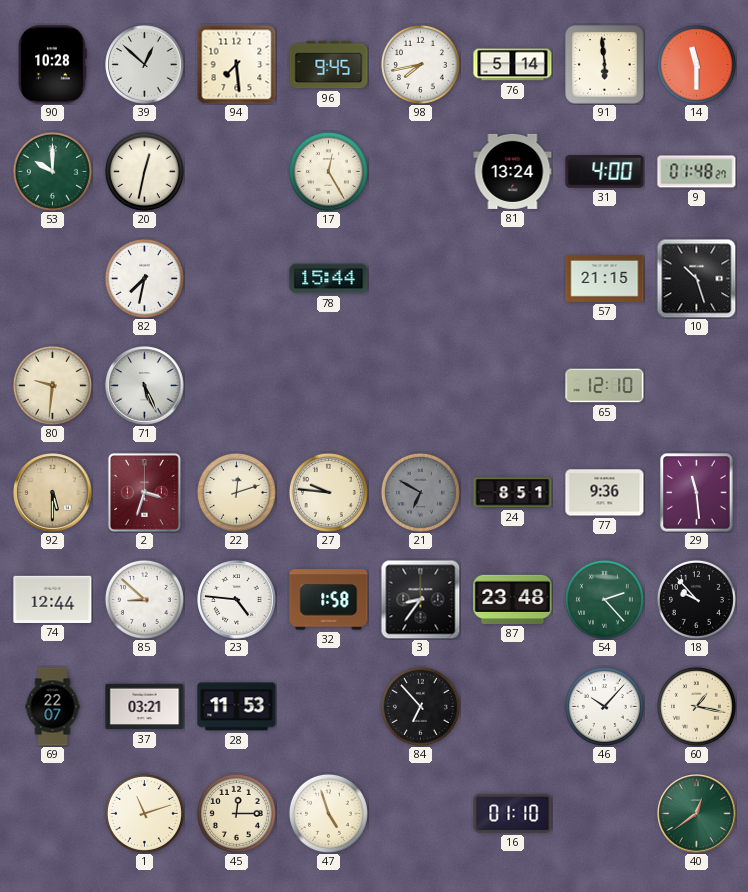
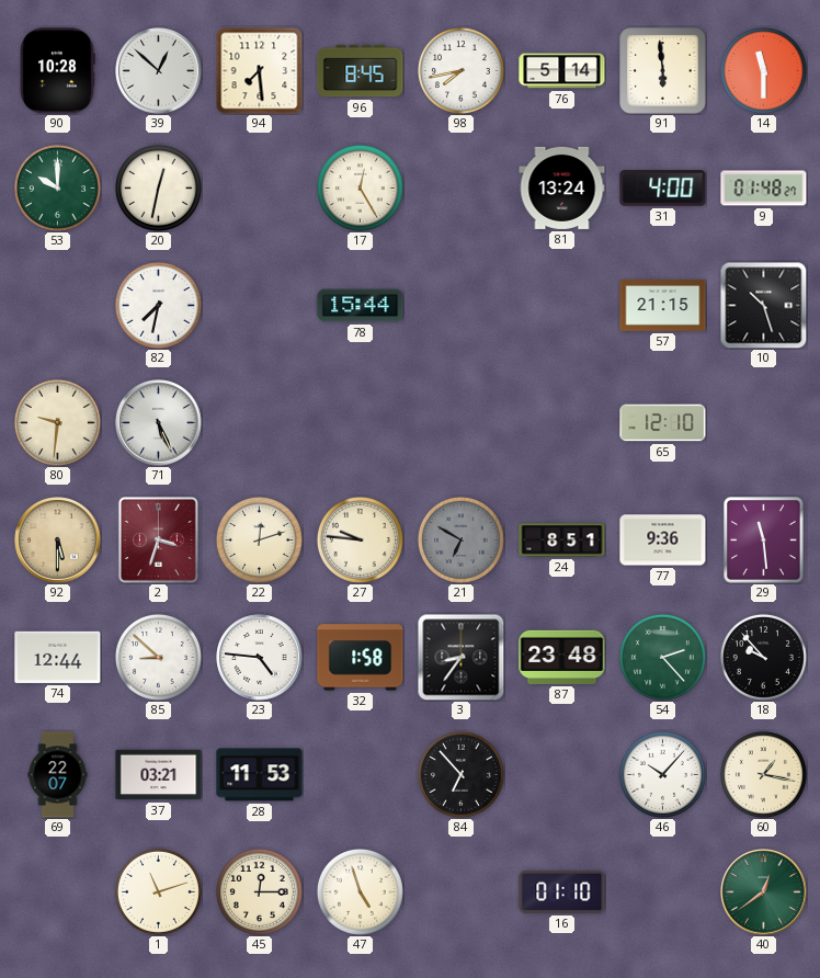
96: 9:45 -> 8:45
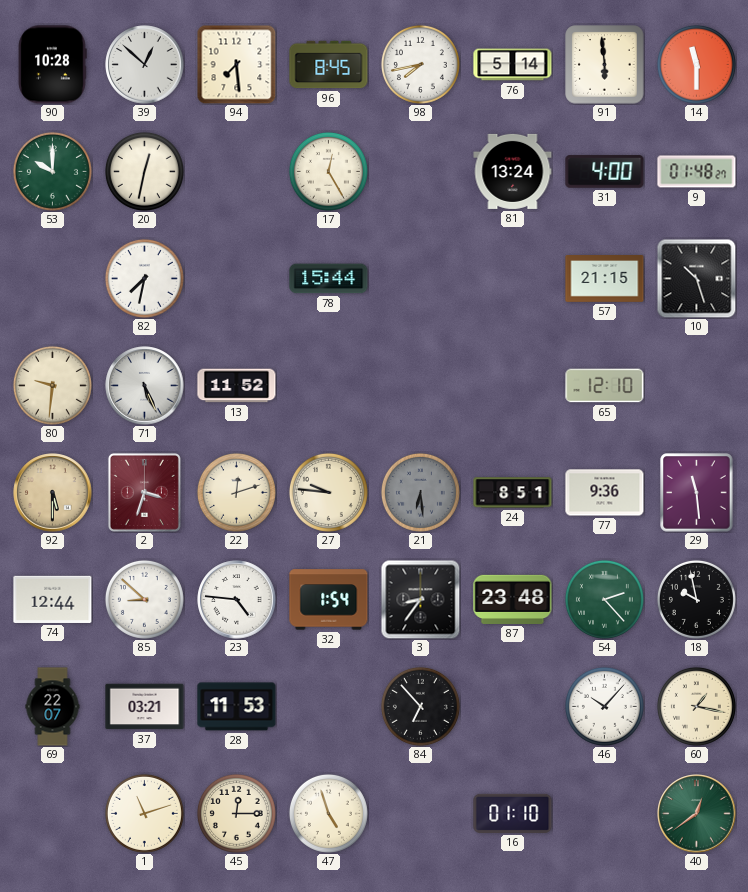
13: none -> 11:52
21: 6:50 -> 6:29
32: 1:58 -> 1:54
18: 9:53 -> 9:58
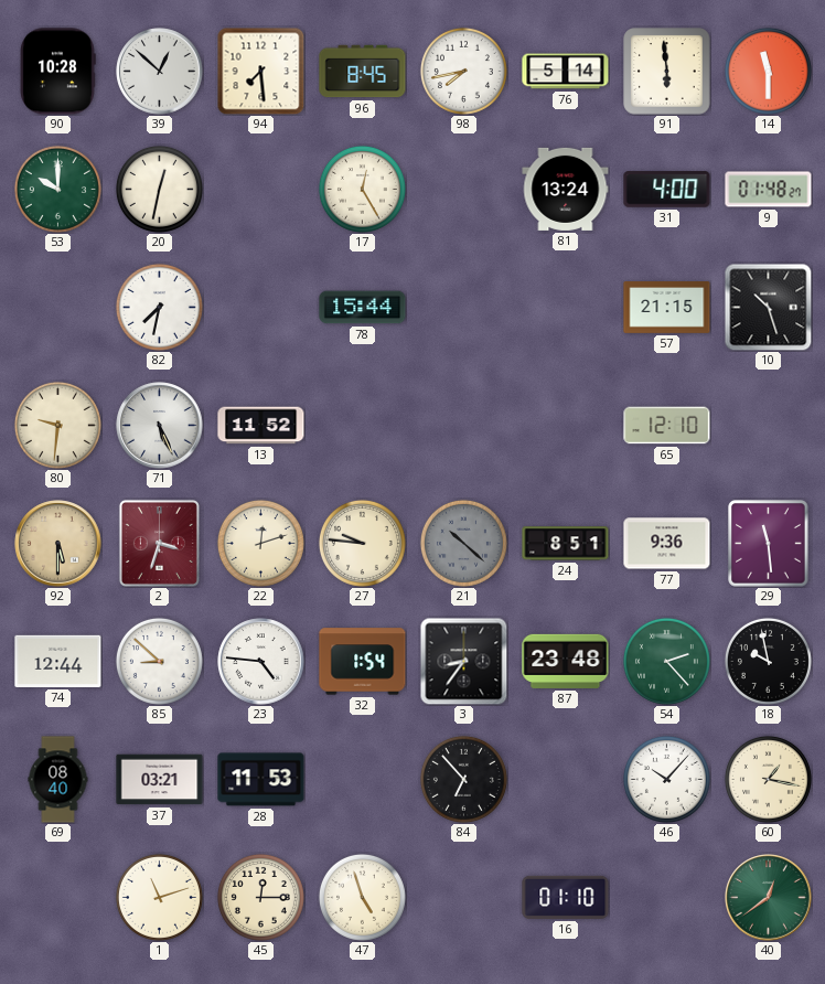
21: 6:29 -> 10:22
69: 22:07 -> 08:40
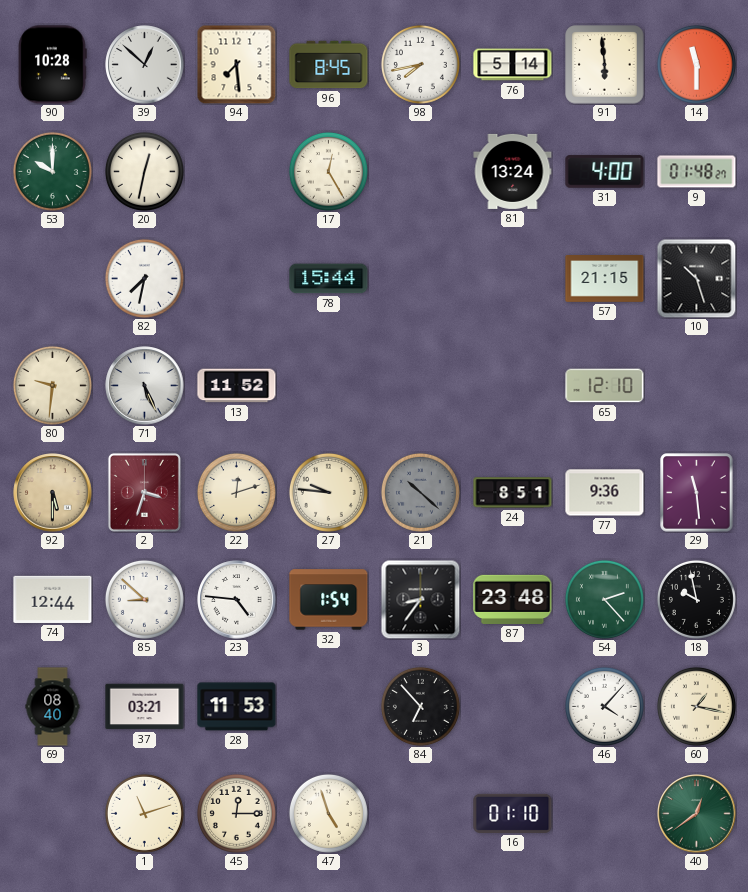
46: 10:07 -> 4:07
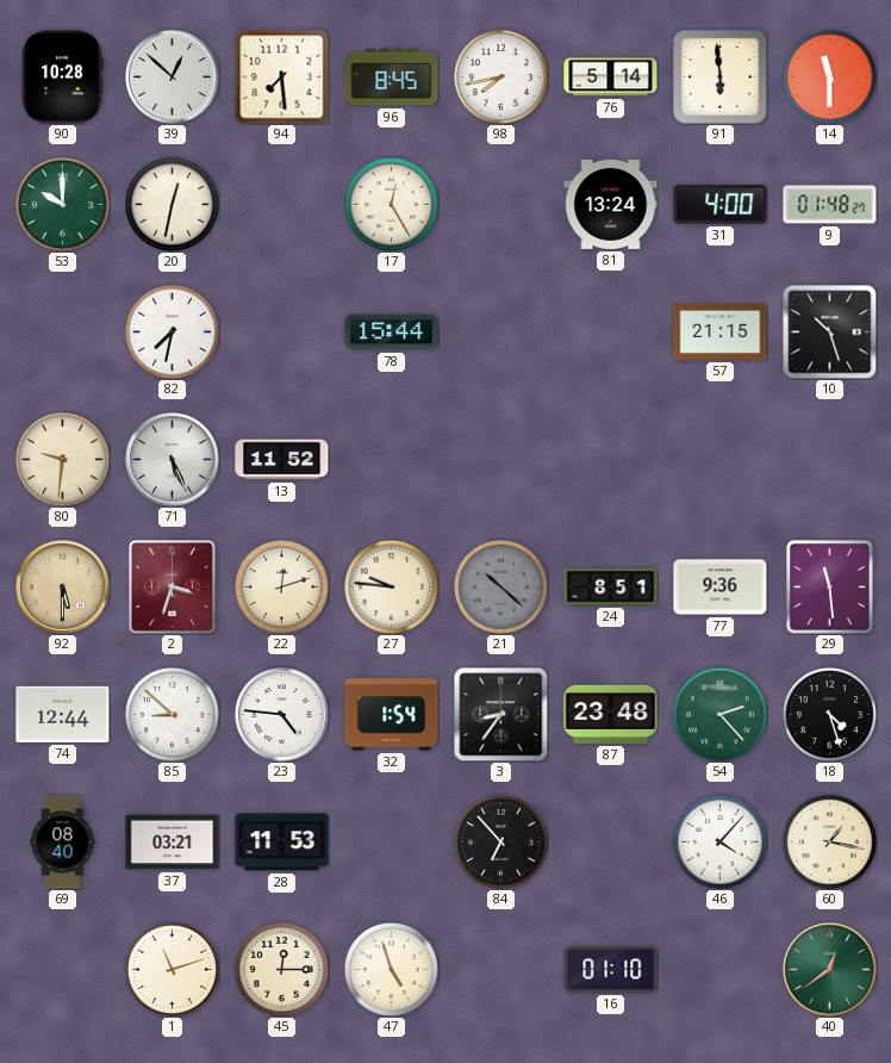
65: 12:10 -> none
18: 9:58 -> 4:27
